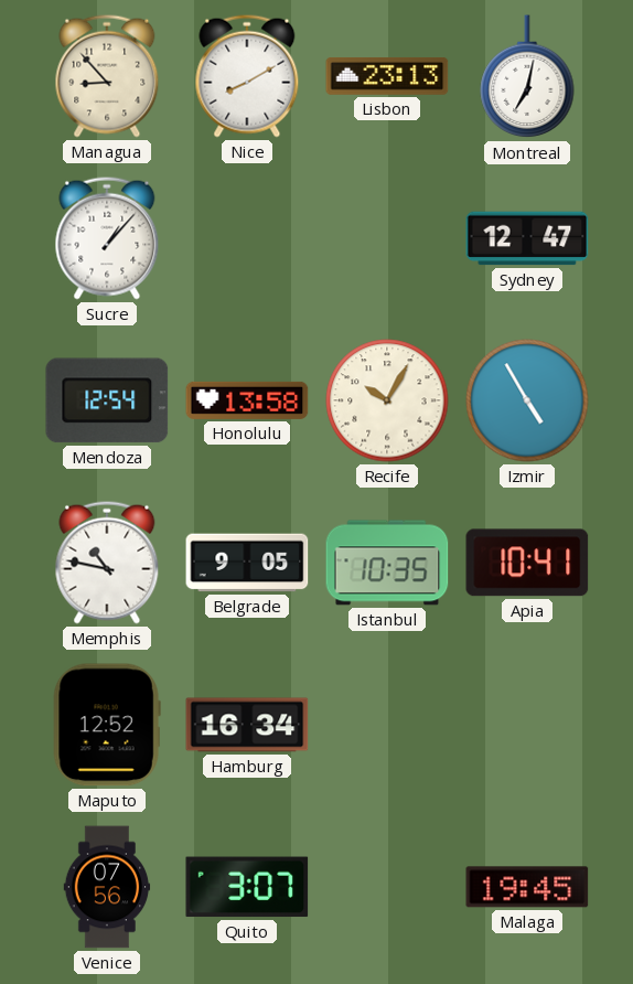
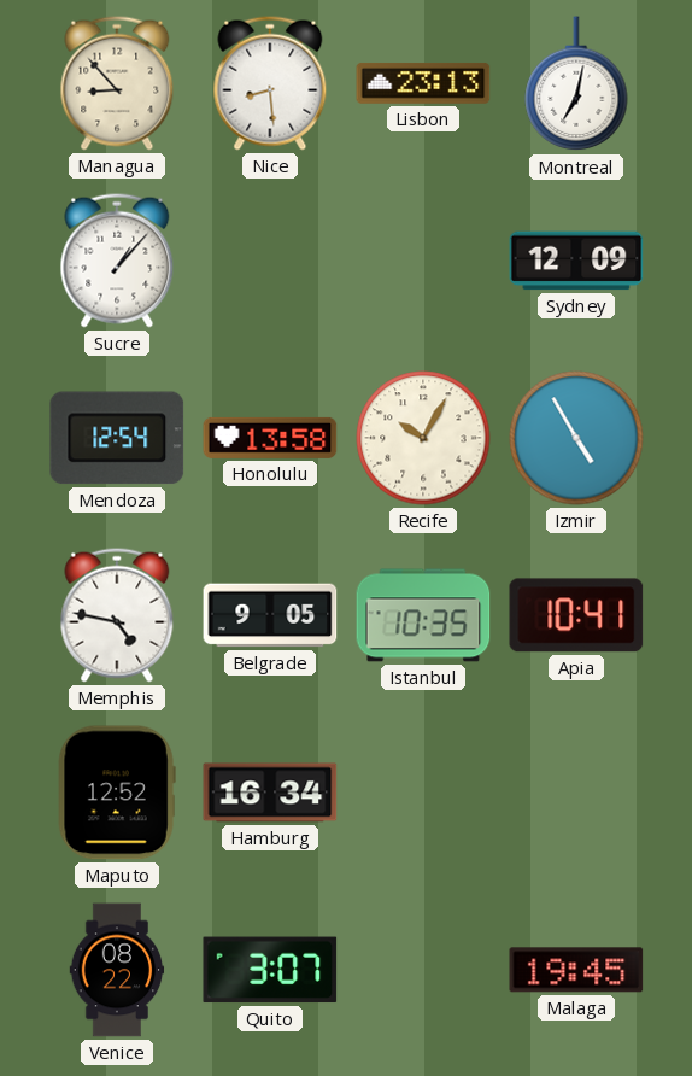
Nice: 8:10 -> 8:29
Sydney: 12:47 -> 12:09
Memphis: 10:47 -> 4:47
Venice: 07:56 -> 08:22
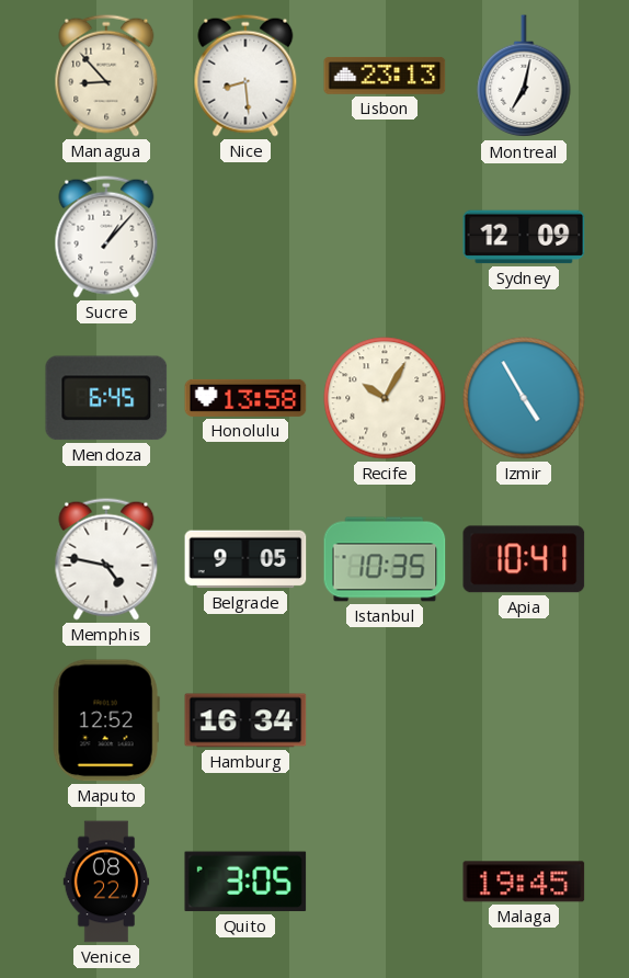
Mendoza: 12:54 -> 6:45
Quito: 3:07 -> 3:05
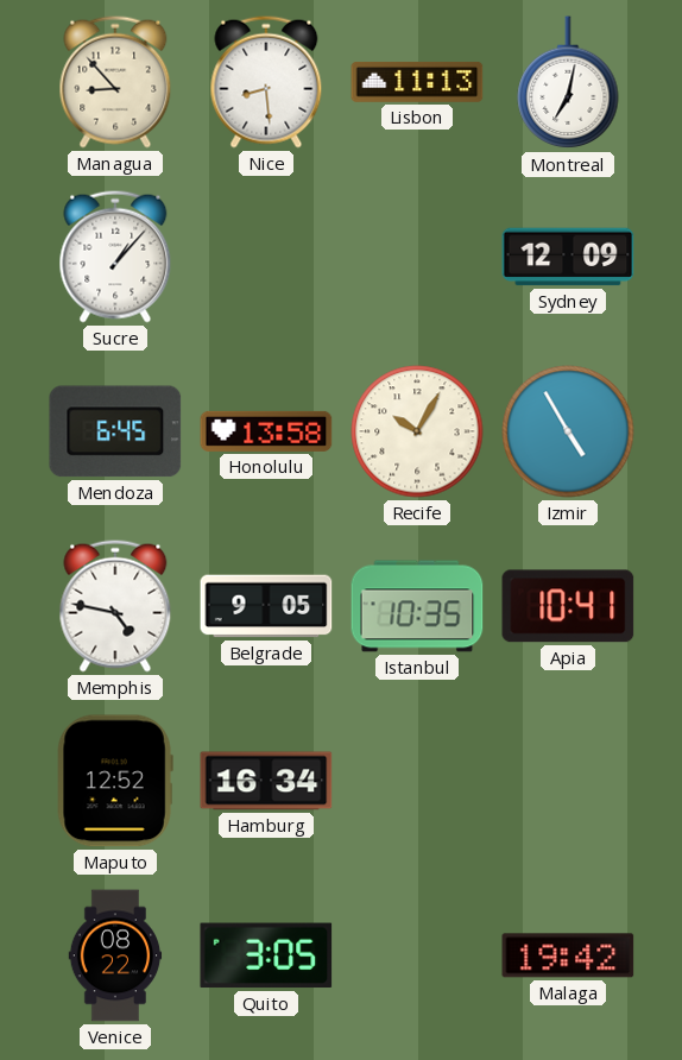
Lisbon: 23:13 -> 11:13
Malaga: 19:45 -> 19:42
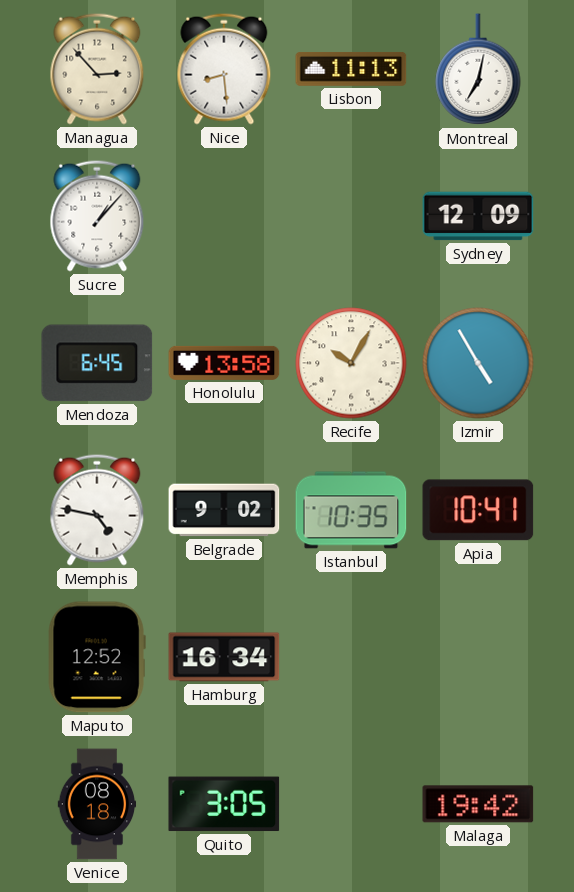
Managua: 8:53 -> 2:53
Belgrade: 9:05 -> 9:02
Venice: 08:22 -> 08:18
